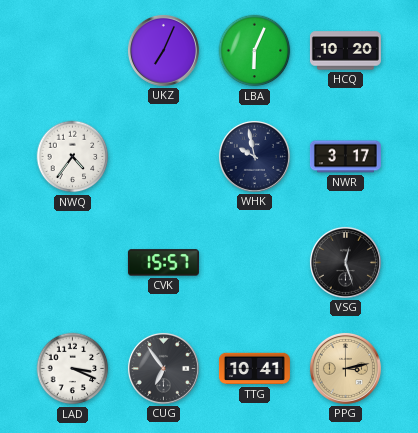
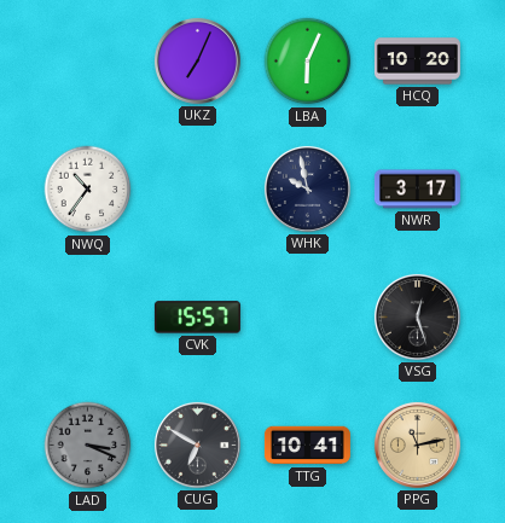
NWQ: 4:36 -> 10:36
LAD dial: white -> grey
CUG: 6:54 -> 6:50
PPG: 3:13 -> 11:13
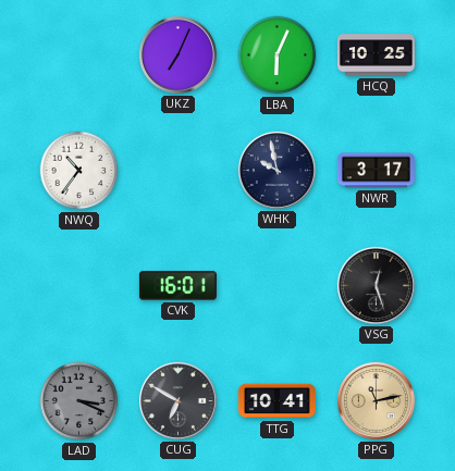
HCQ: 10:20 -> 10:25
CVK: 15:57 -> 16:01
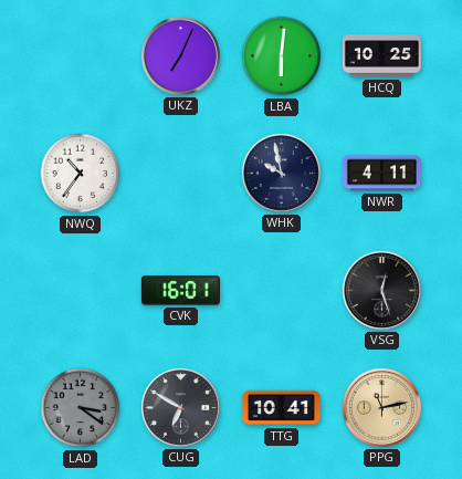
LBA: 6:04 -> 6:01
NWR: 3:17 -> 4:11
LAD: 3:19 -> 3:21
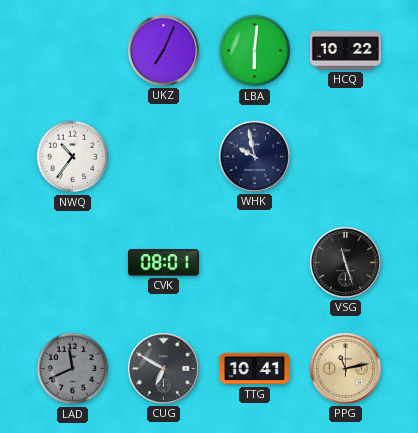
HCQ: 10:25 -> 10:22
NWR: 4:11 -> none
CVK: 16:01 -> 08:01
VSG: 12:27 -> 11:27
LAD: 3:21 -> 11:41
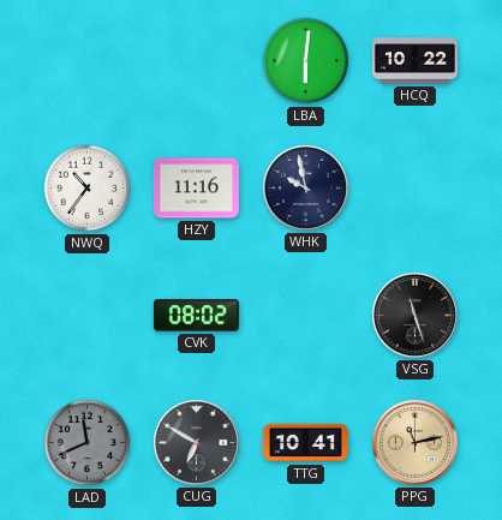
UKZ: 7:04 -> none
HZY: none -> 11:16
CVK: 08:01 -> 08:02
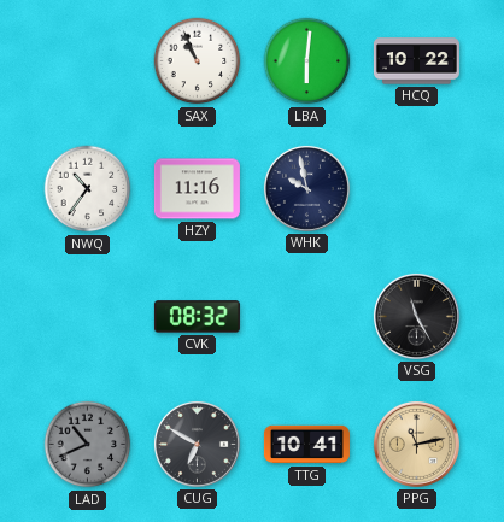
SAX: none -> 10:56
CVK: 08:02 -> 08:32
VSG: 11:27 -> 11:25
LAD: 11:41 -> 10:41
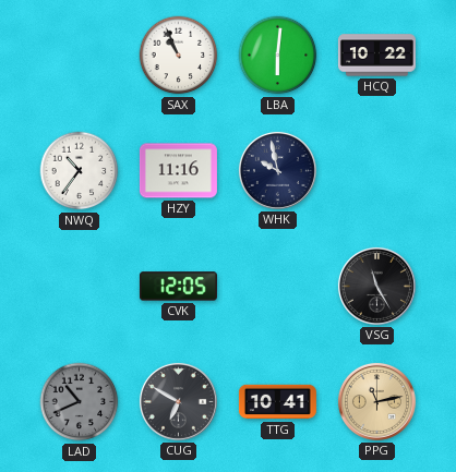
CVK: 08:32 -> 12:05
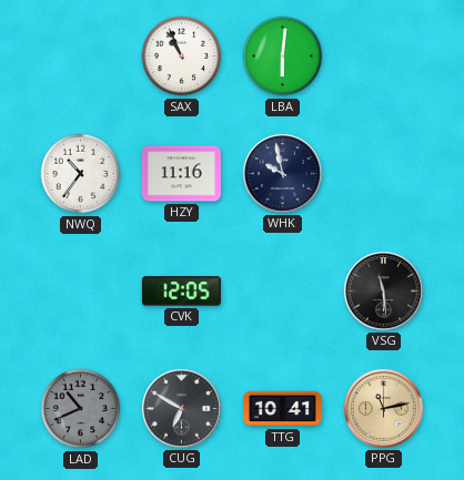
HCQ: 10:22 -> none
VSG: 11:25 -> 11:29
